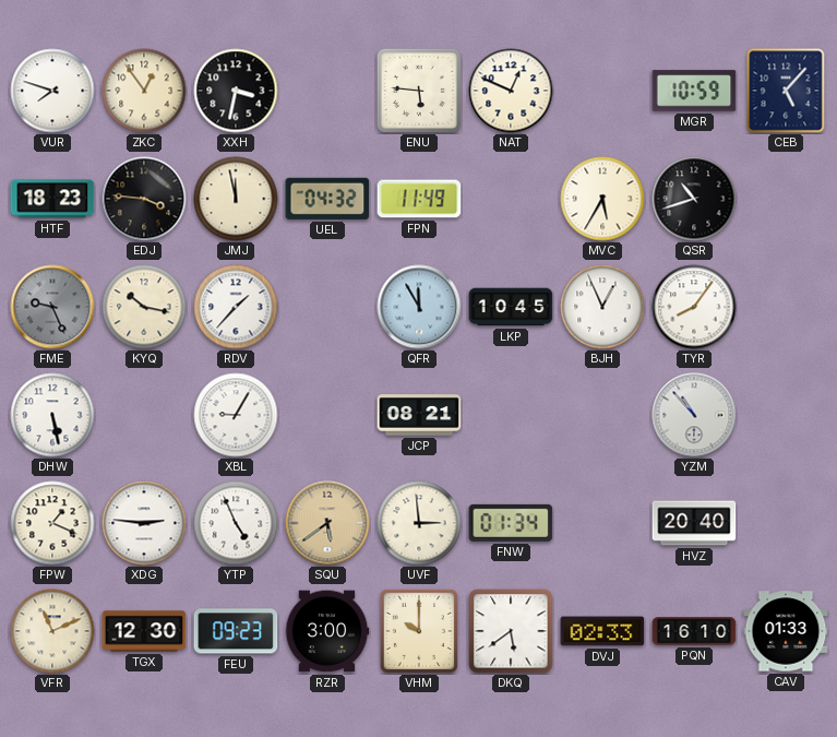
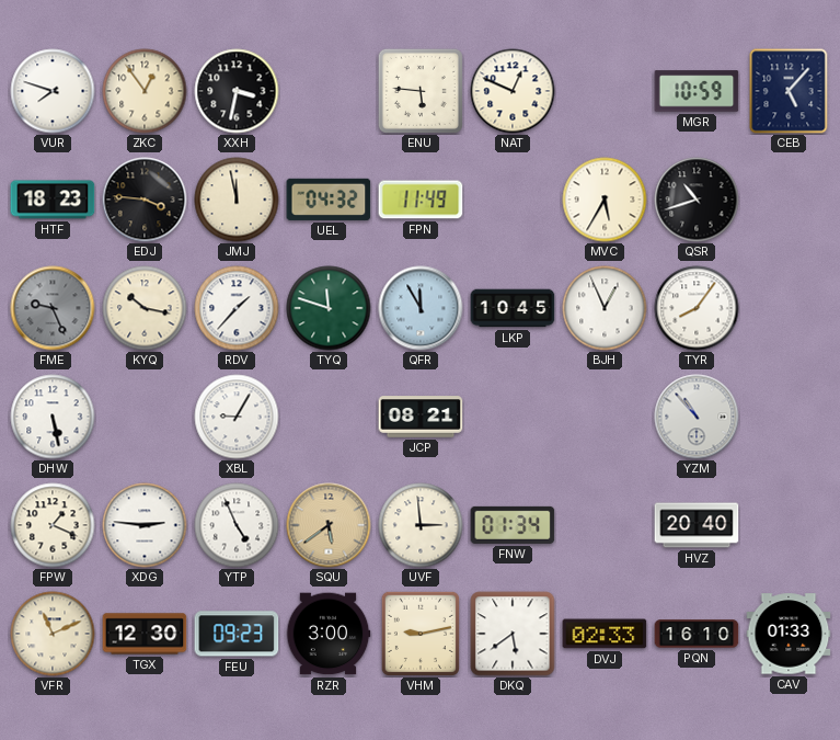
TYQ: none -> 11:48
VHM: 10:00 -> 9:13
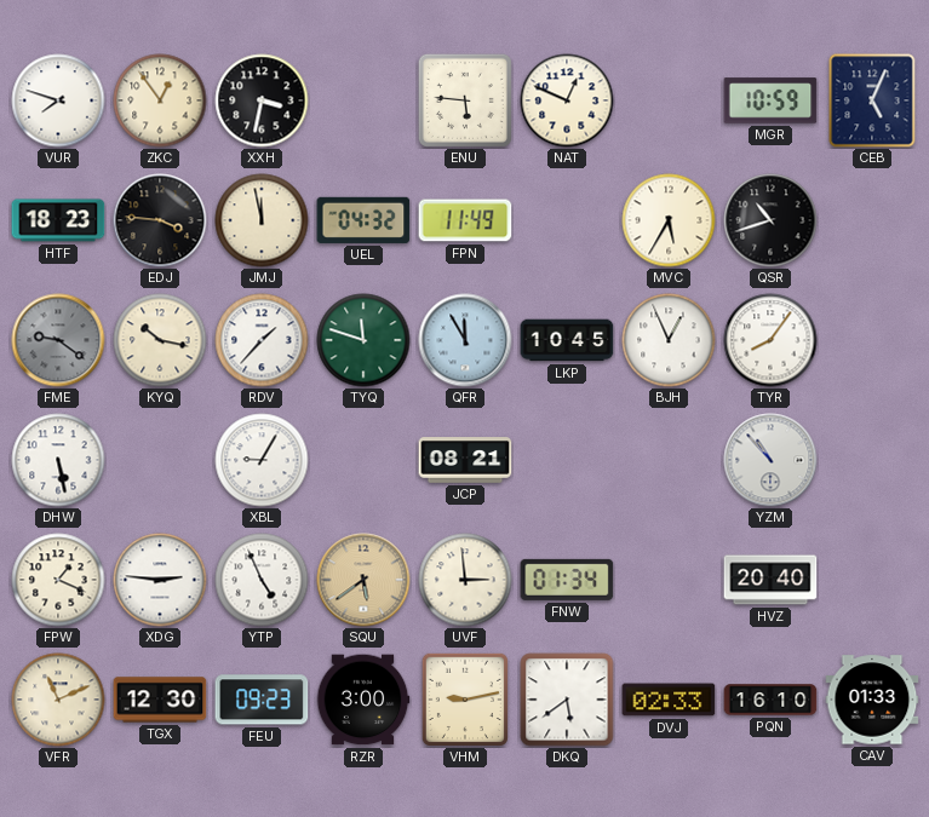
CEB: 5:07 -> 5:04
FME: 9:26 -> 9:21
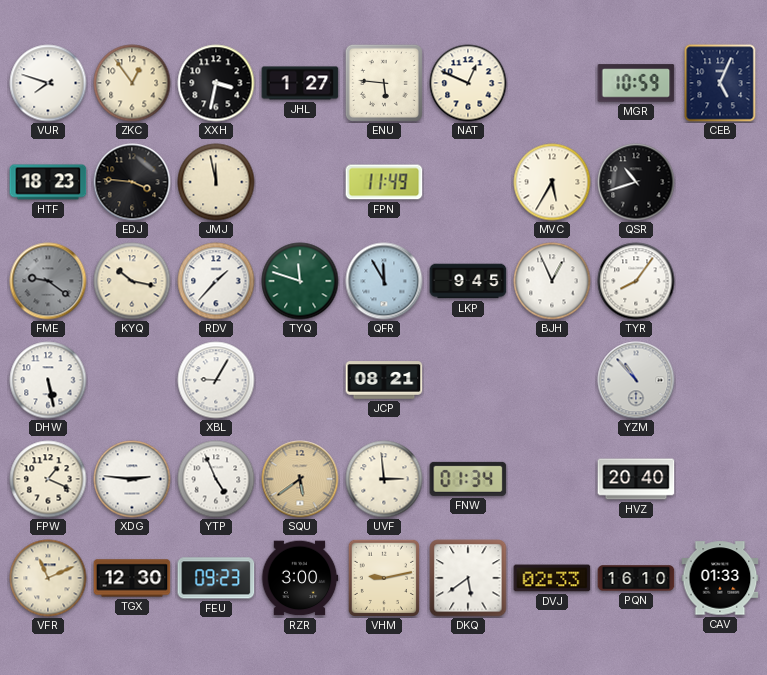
JHL: none -> 1:27
UEL: 04:32 -> none
LKP: 10:45 -> 9:45
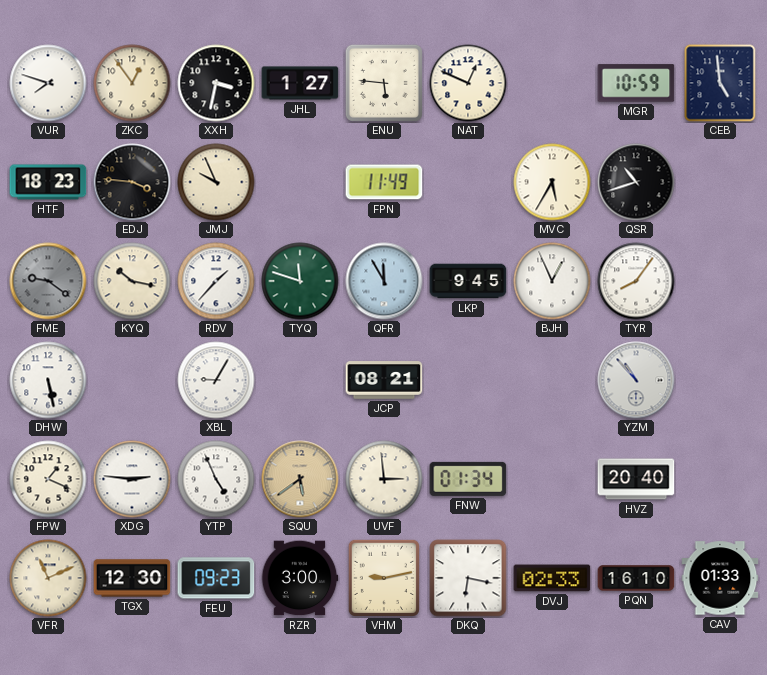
CEB: 5:04 -> 4:59
JMJ: 11:58 -> 9:56
DKQ: 5:39 -> 6:17
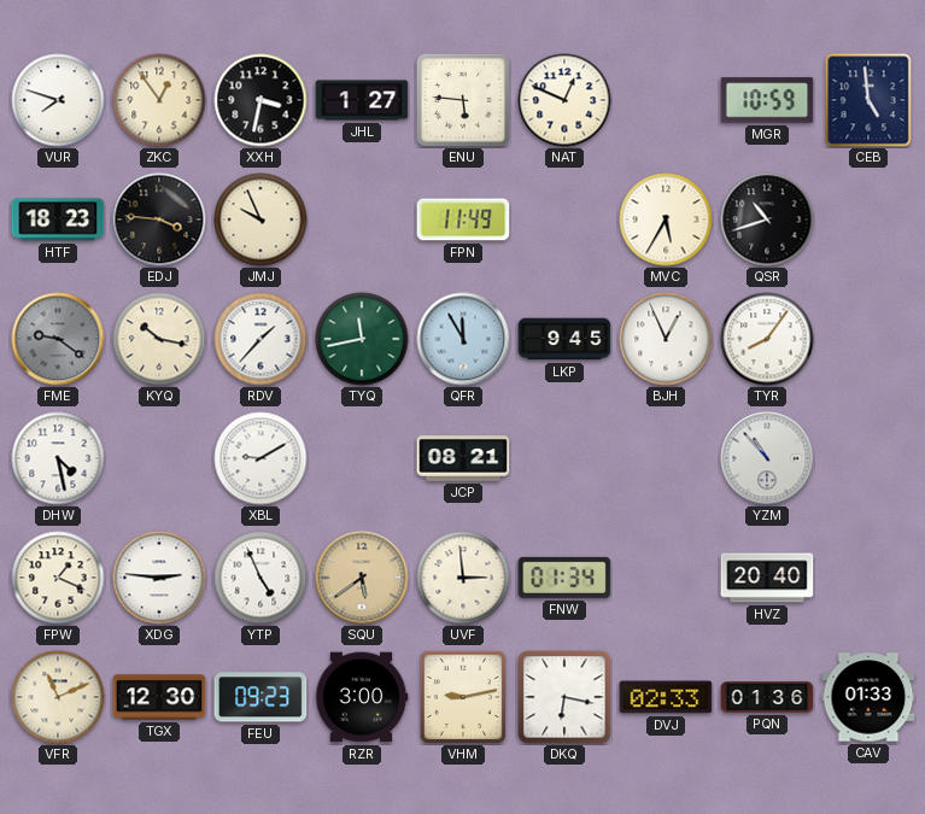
TYQ: 11:48 -> 11:43
DHW: 5:28 -> 4:28
XBL: 9:05 -> 9:10
PQN: 16:10 -> 01:36
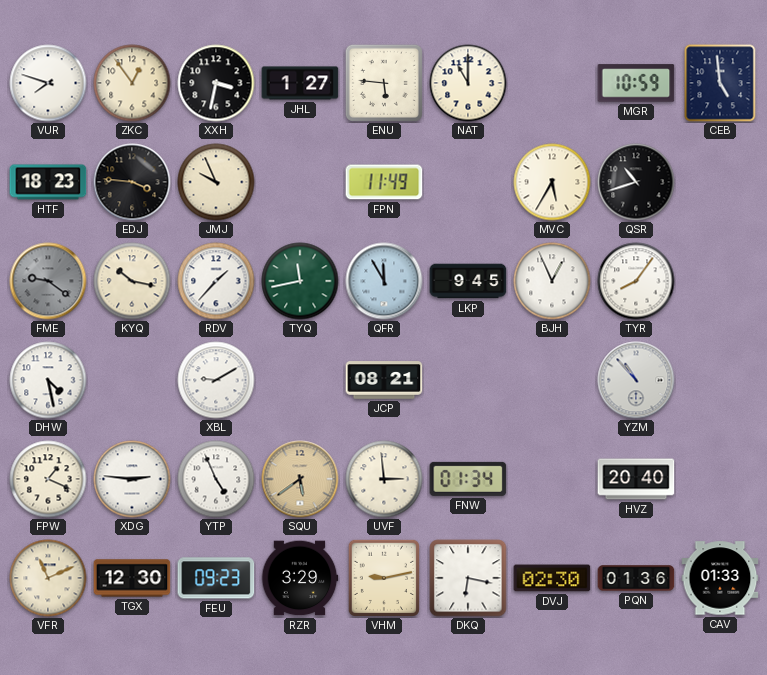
NAT: 12:49 -> 11:00
RZR: 3:00 -> 3:29
DVJ: 02:33 -> 02:30
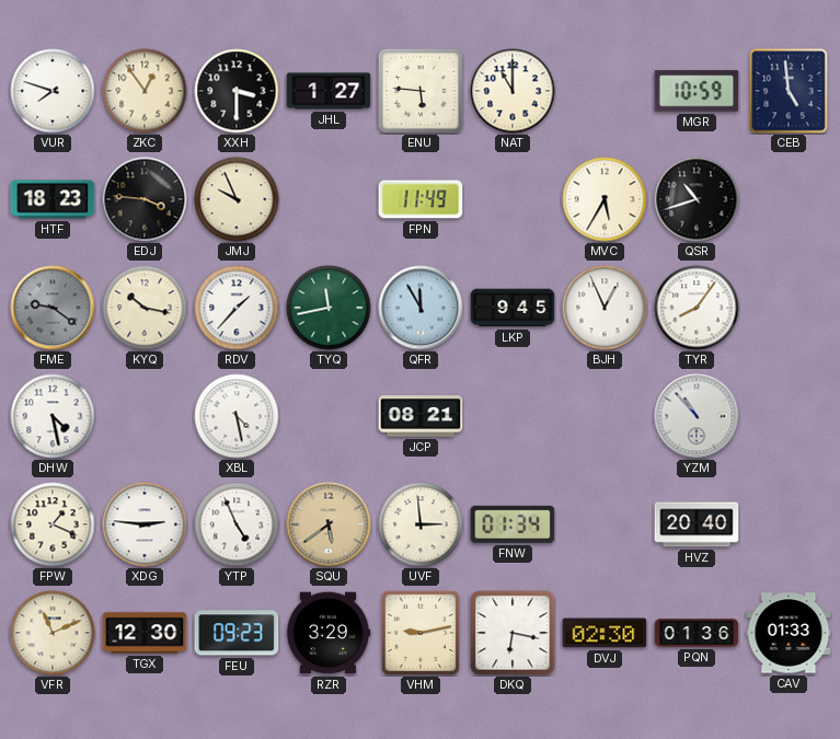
XXH: 3:32 -> 3:30
XBL: 9:10 -> 4:28
